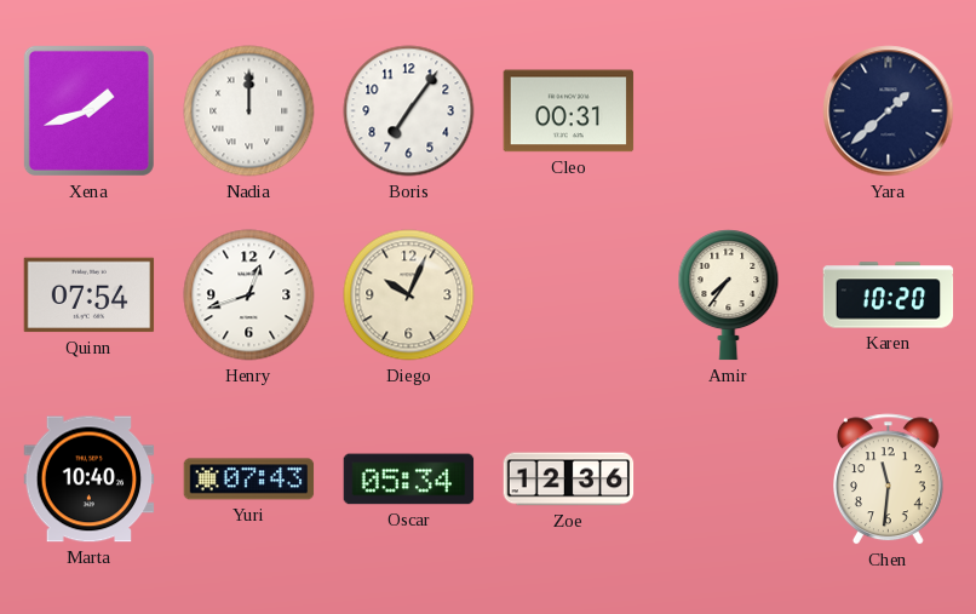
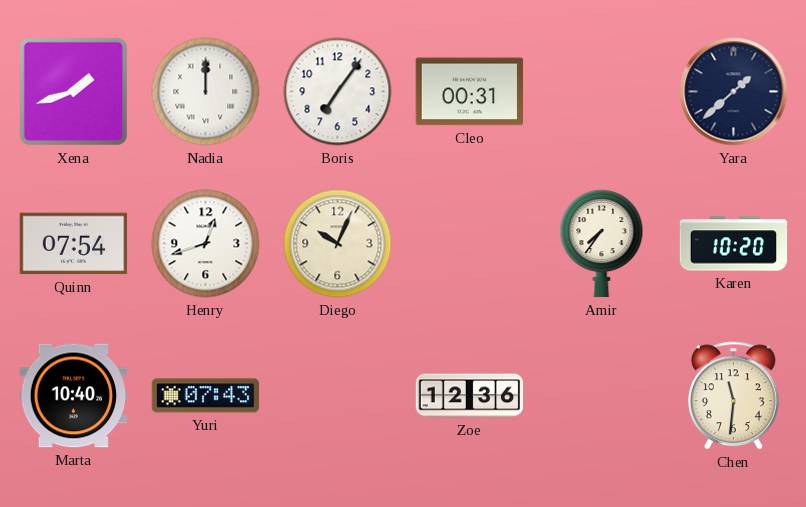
Oscar: 05:34 -> none
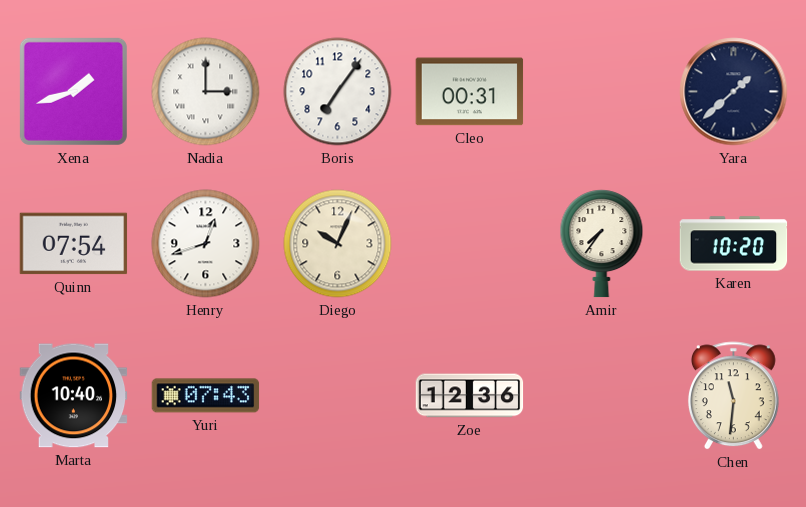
Nadia: 12:00 -> 3:00
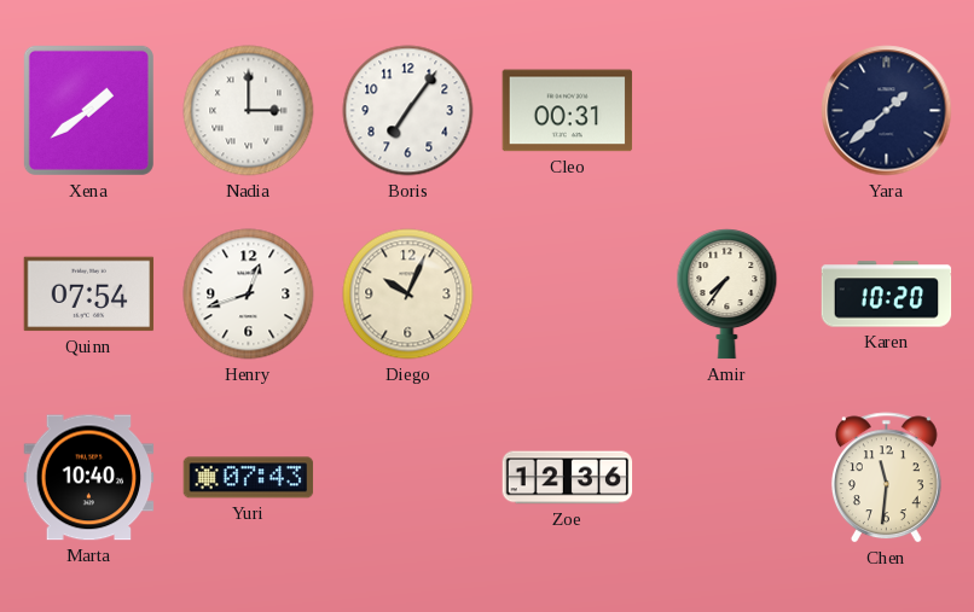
Xena: 1:42 -> 1:39
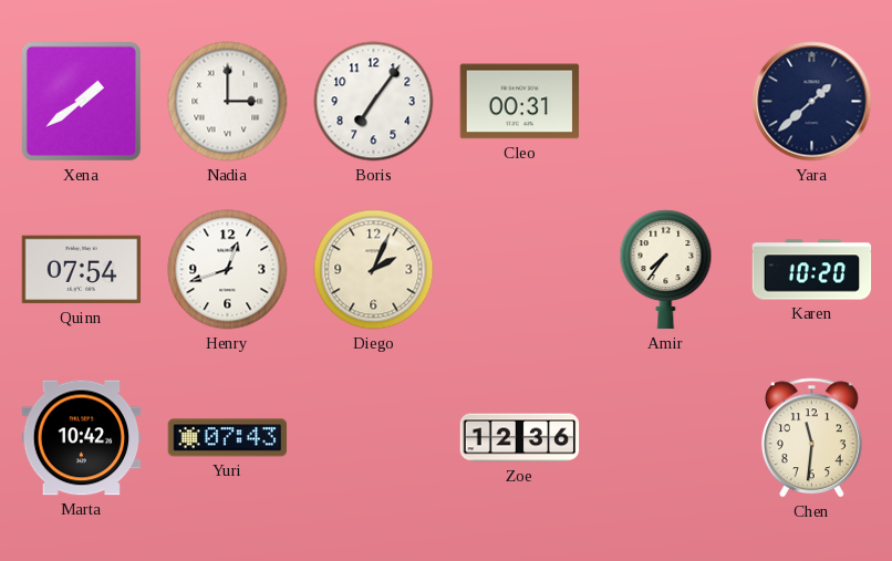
Diego: 10:04 -> 2:04
Marta: 10:40 -> 10:42
